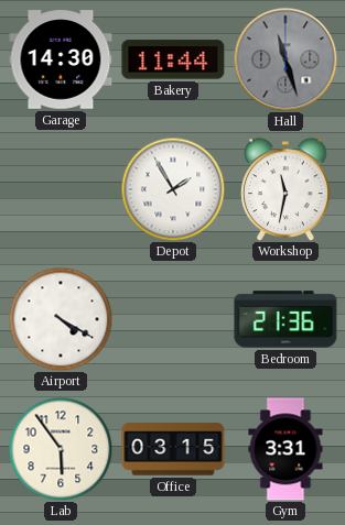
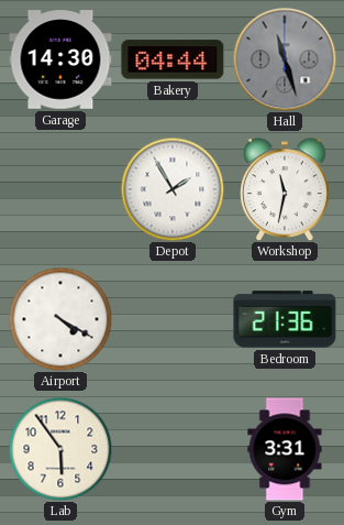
Bakery: 11:44 -> 04:44
Office: 03:15 -> none
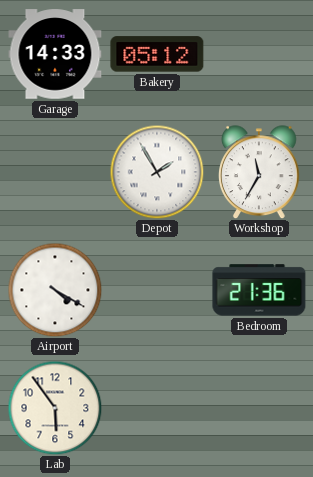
Garage: 14:30 -> 14:33
Bakery: 04:44 -> 05:12
Hall: 11:27 -> none
Workshop: 11:32 -> 11:35
Gym: 3:31 -> none
